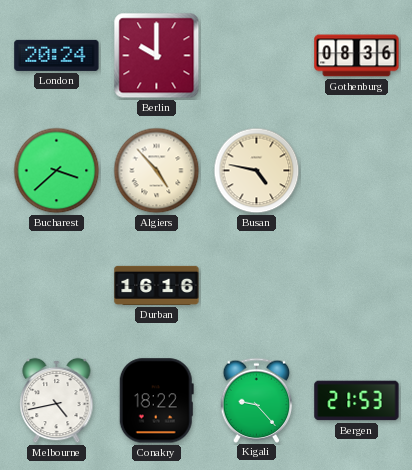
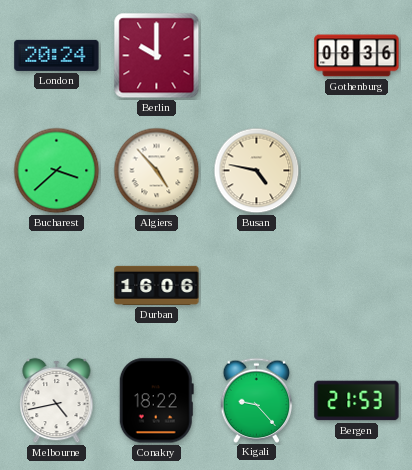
Durban: 16:16 -> 16:06
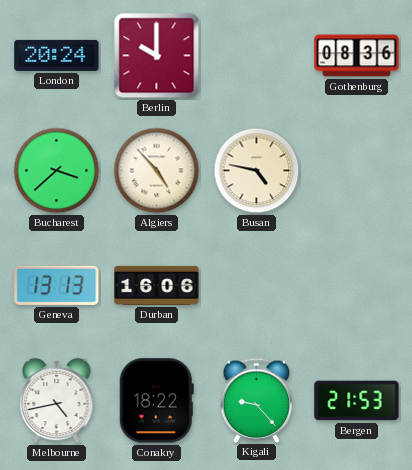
Geneva: none -> 13:13
